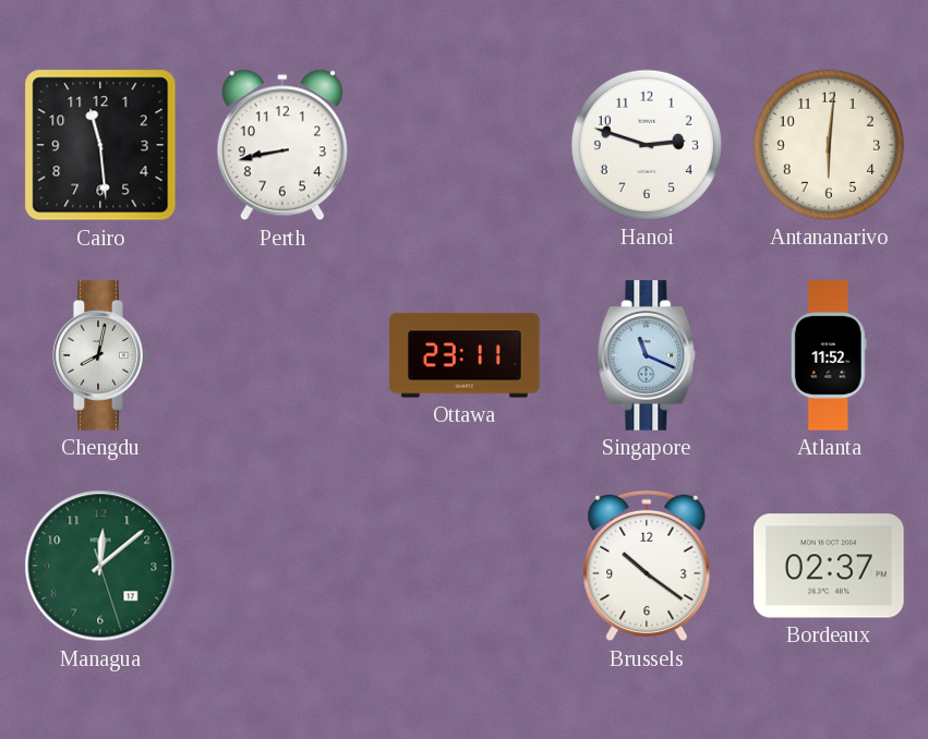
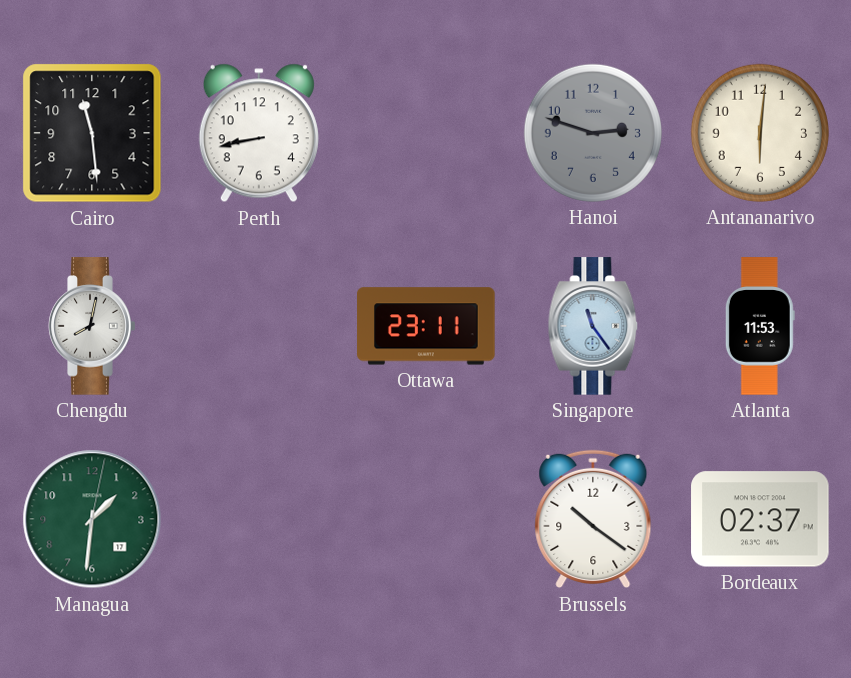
Hanoi dial: white -> grey
Singapore: 11:19 -> 11:24
Atlanta: 11:52 -> 11:53
Managua: 12:08 -> 1:31
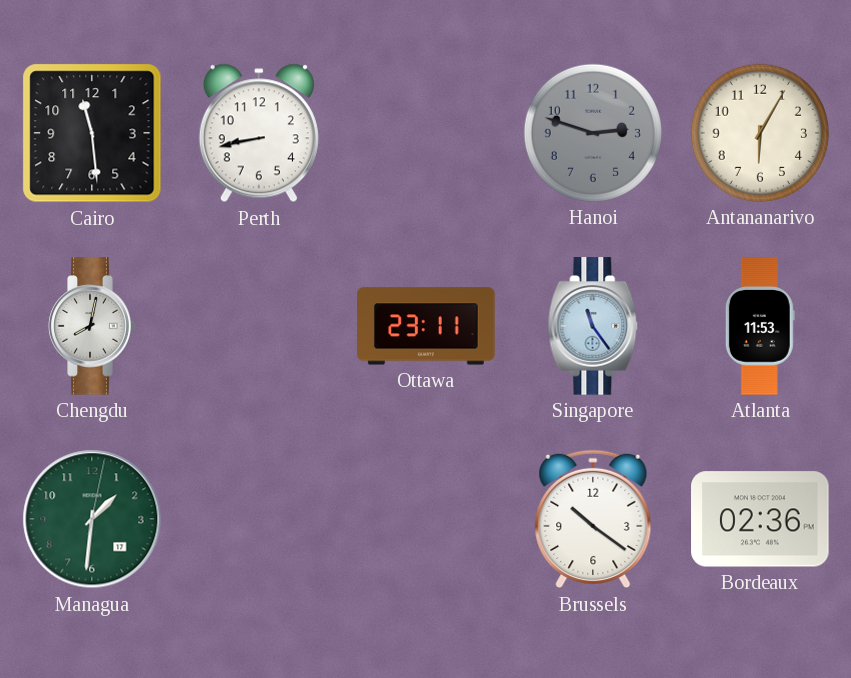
Antananarivo: 6:01 -> 6:05
Bordeaux: 02:37 -> 02:36
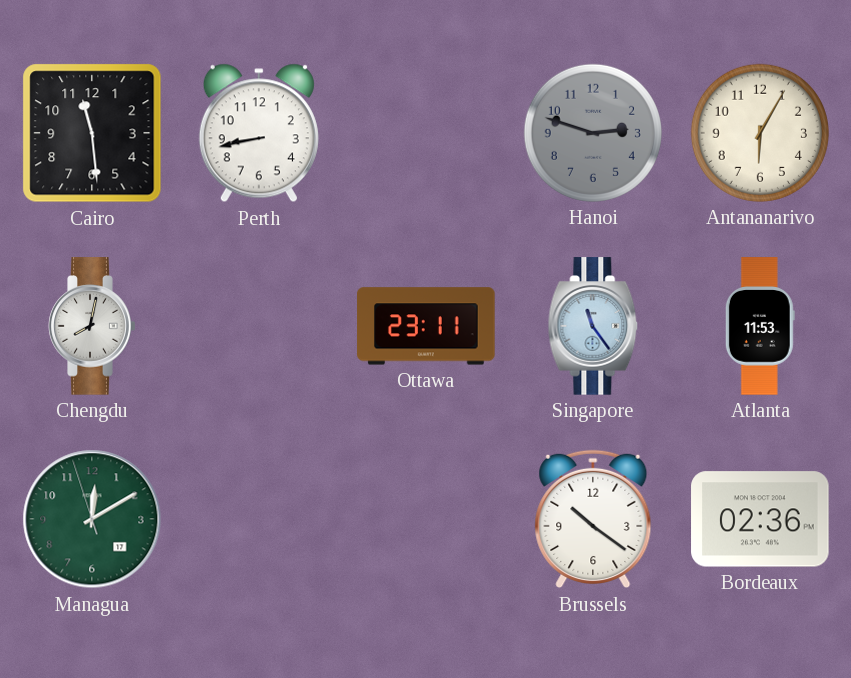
Managua: 1:31 -> 12:09
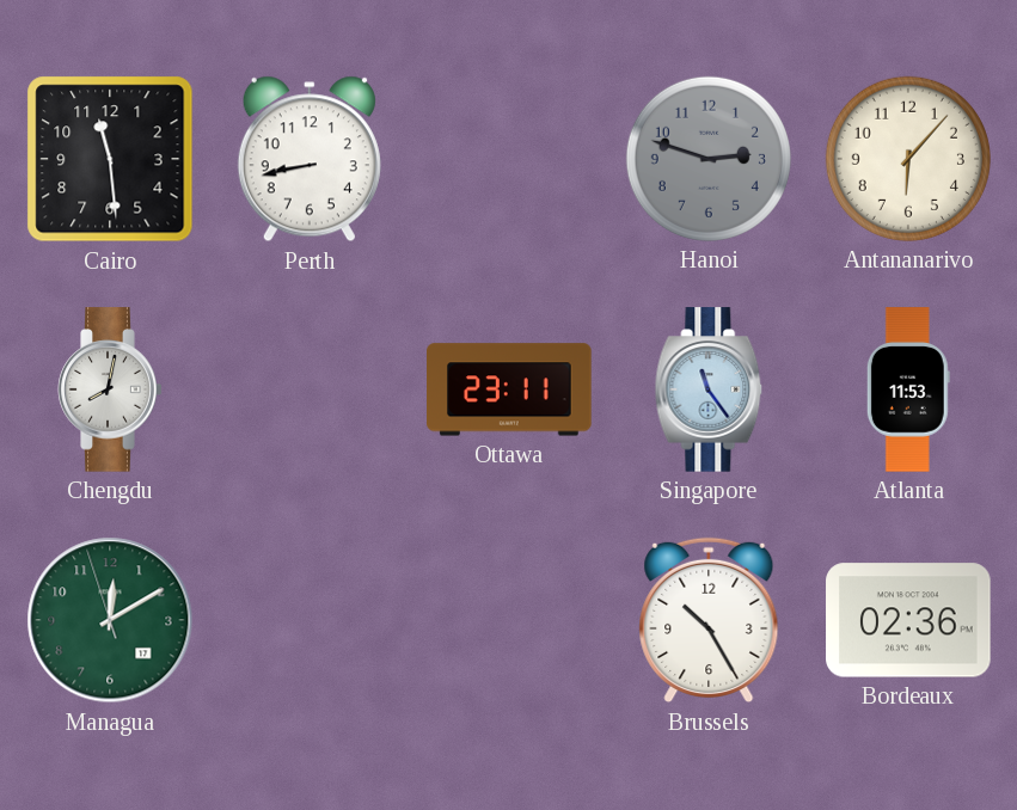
Antananarivo: 6:05 -> 6:07
Brussels: 10:21 -> 10:25
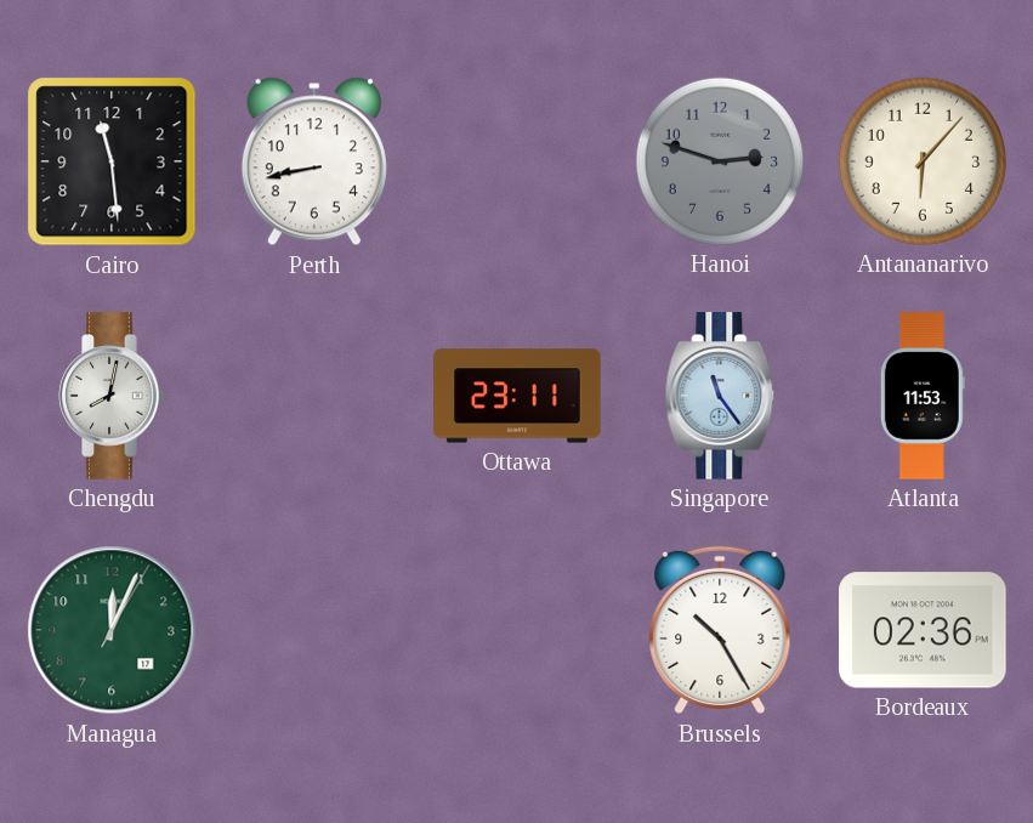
Managua: 12:09 -> 12:04
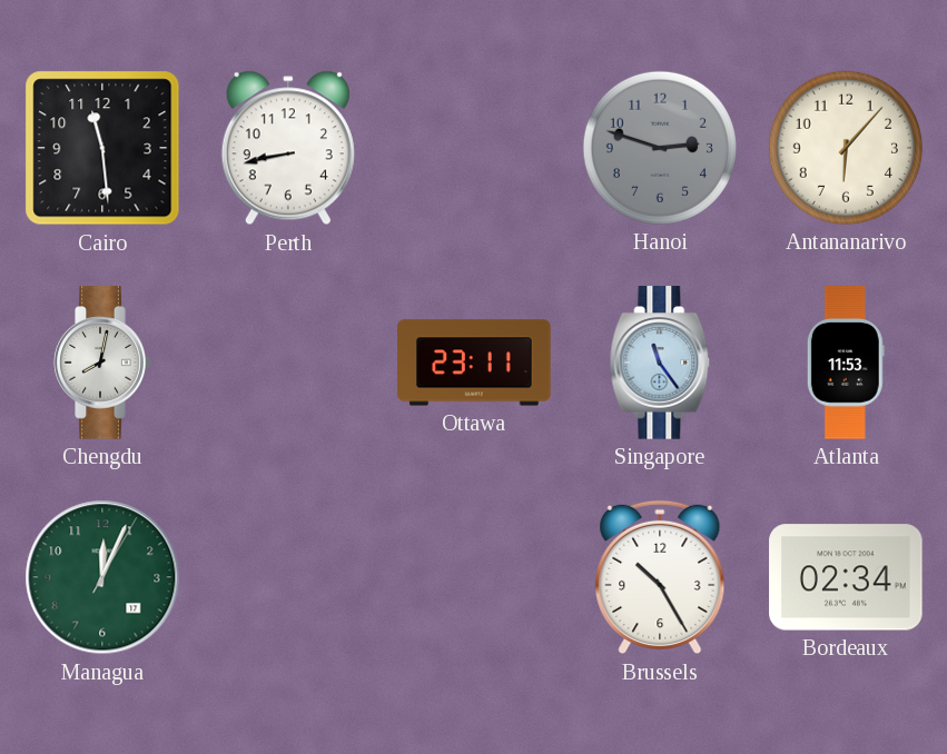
Bordeaux: 02:36 -> 02:34
